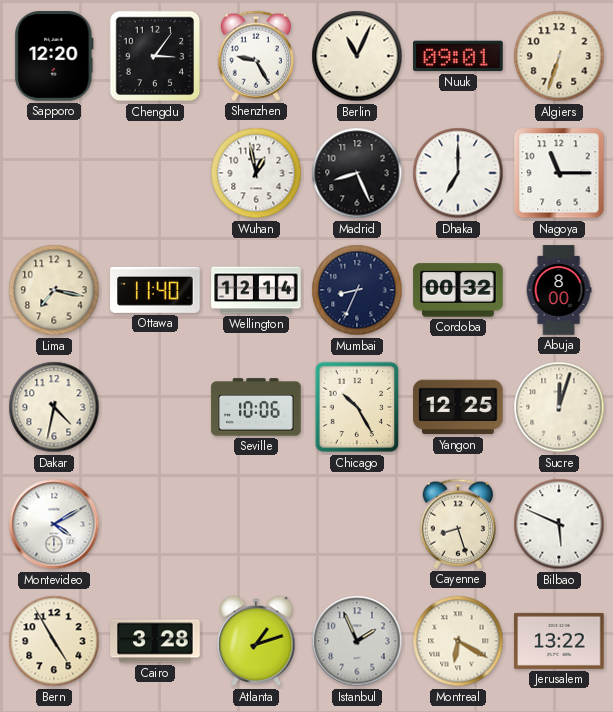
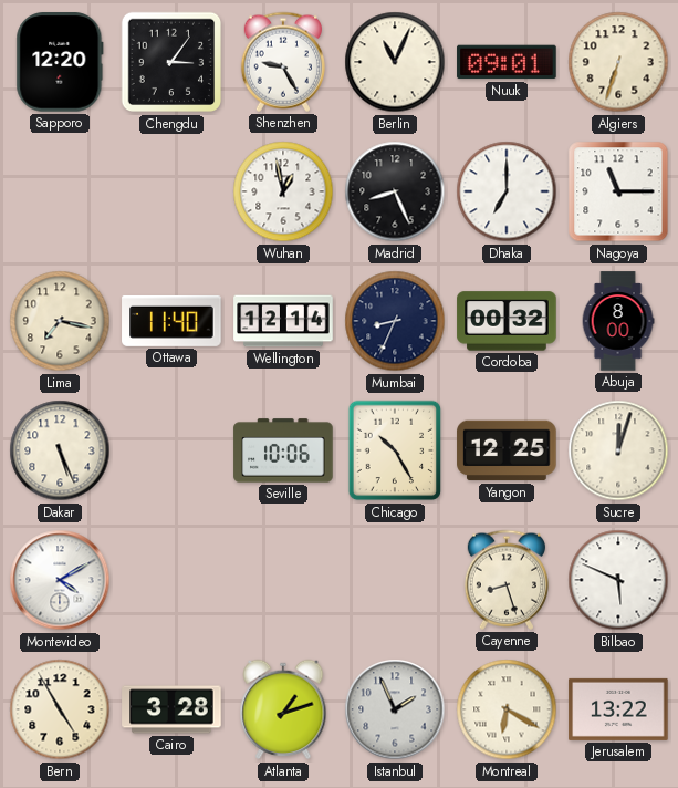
Dakar: 4:32 -> 5:26
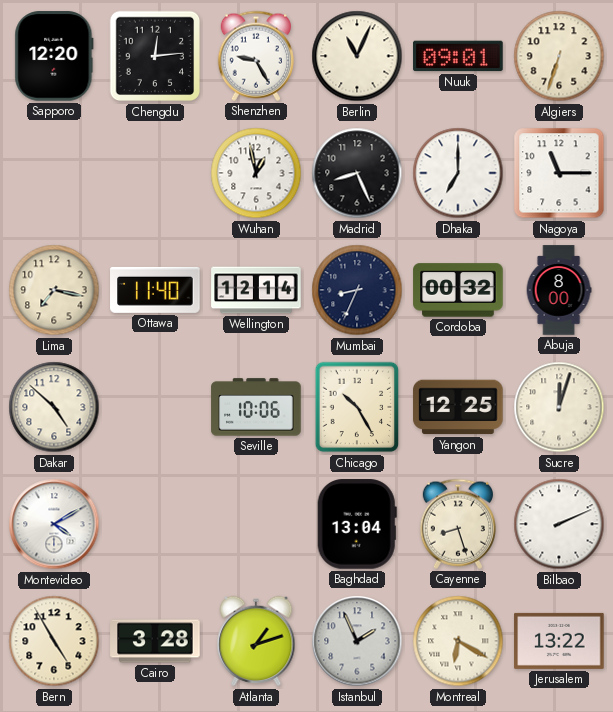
Chengdu: 3:06 -> 12:14
Dakar: 5:26 -> 4:52
Baghdad: none -> 13:04
Bilbao: 5:49 -> 2:11
